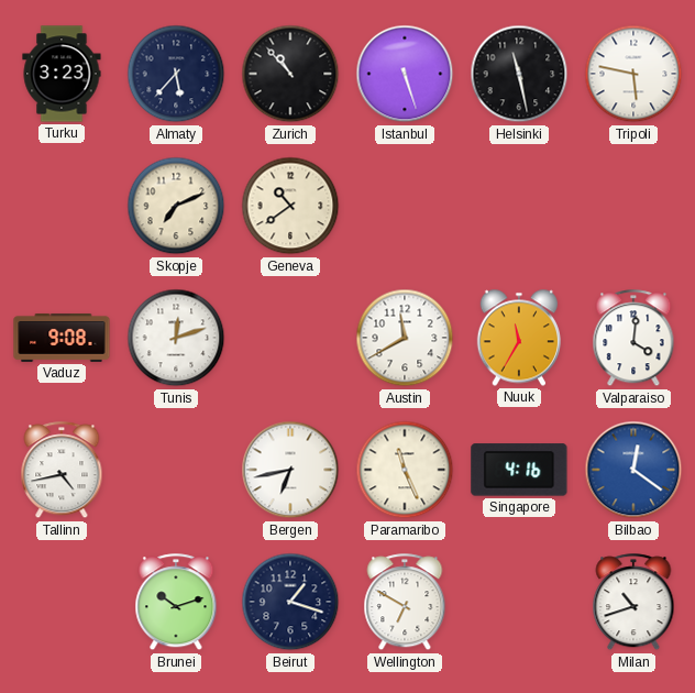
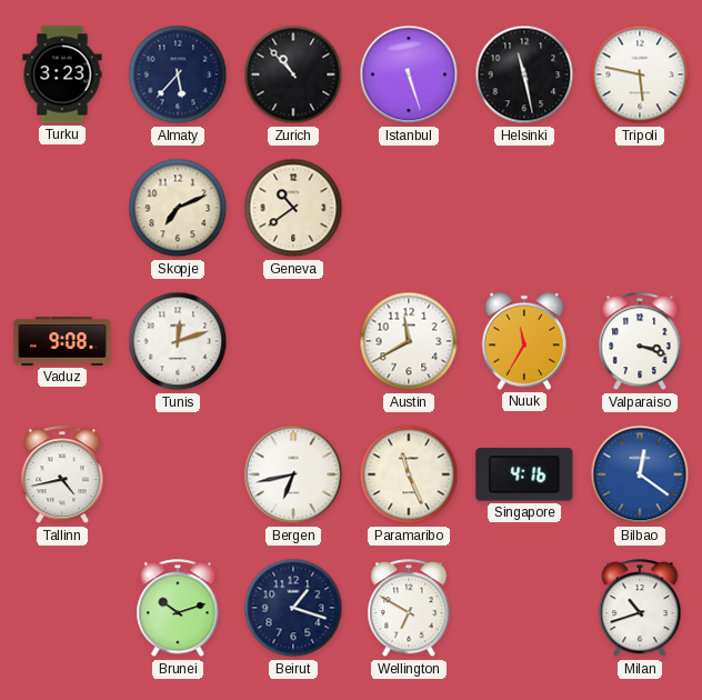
Valparaiso: 4:01 -> 3:18
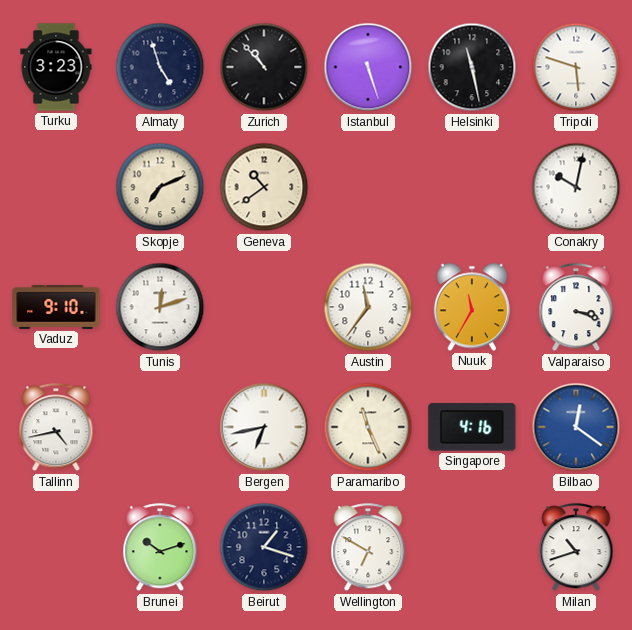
Almaty: 5:37 -> 4:57
Tripoli: 5:47 -> 5:48
Conakry: none -> 10:02
Vaduz: 9:08 -> 9:10
Austin: 11:40 -> 11:36
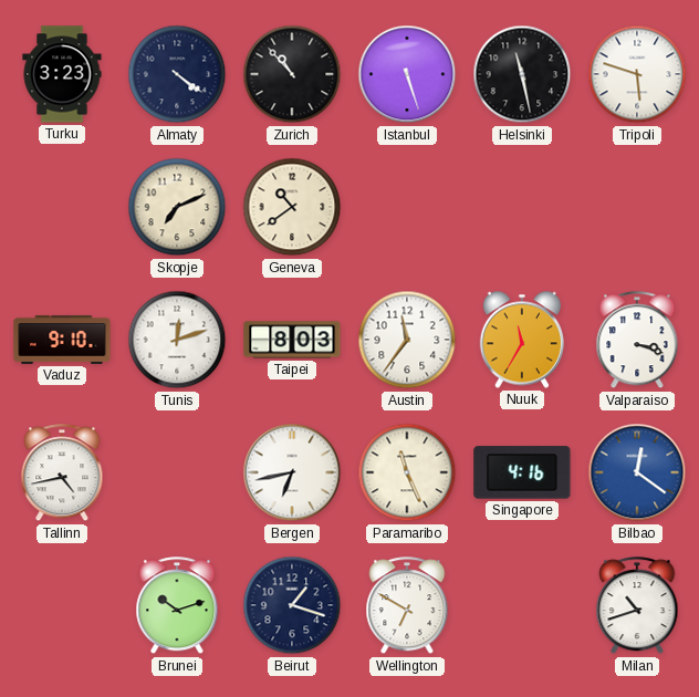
Almaty: 4:57 -> 4:21
Conakry: 10:02 -> none
Taipei: none -> 8:03
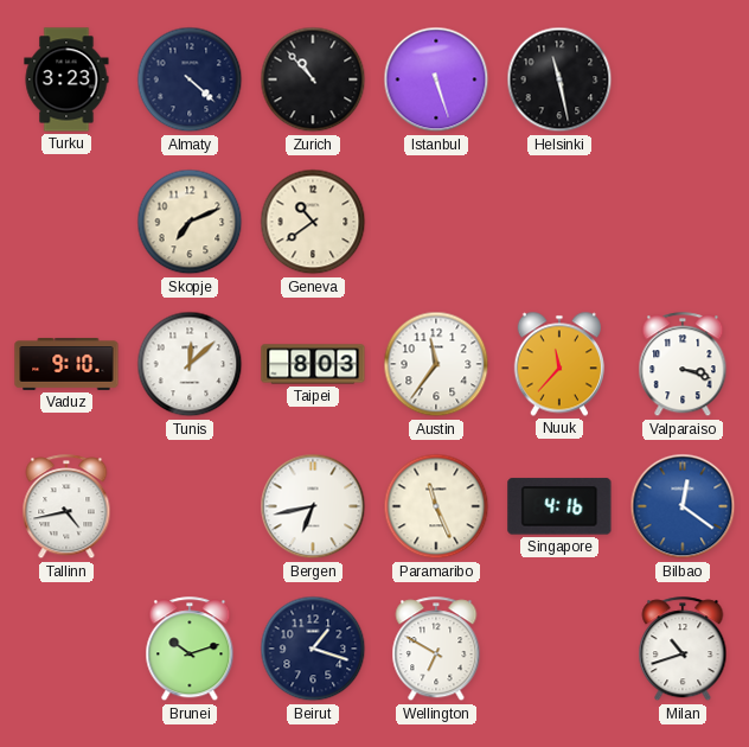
Almaty: 4:21 -> 4:22
Tripoli: 5:48 -> none
Tunis: 12:12 -> 12:08
Nuuk: 11:35 -> 11:37
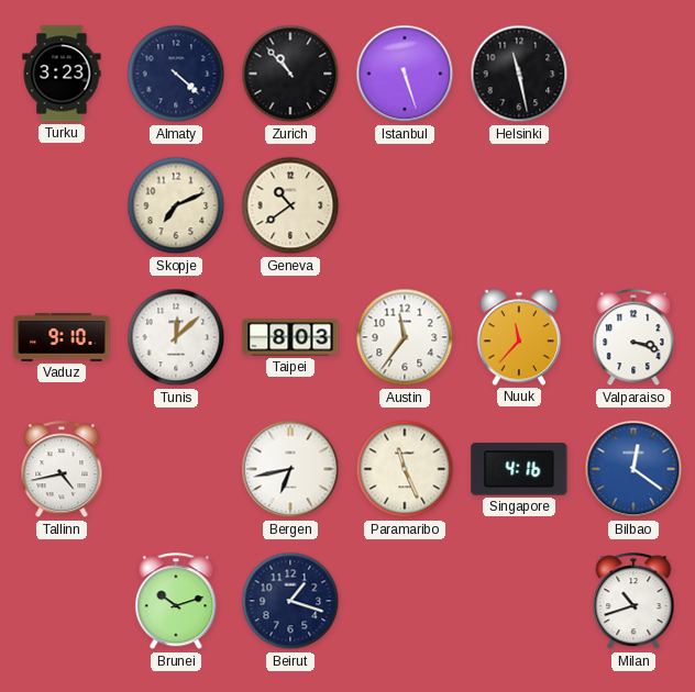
Wellington: 6:50 -> none
